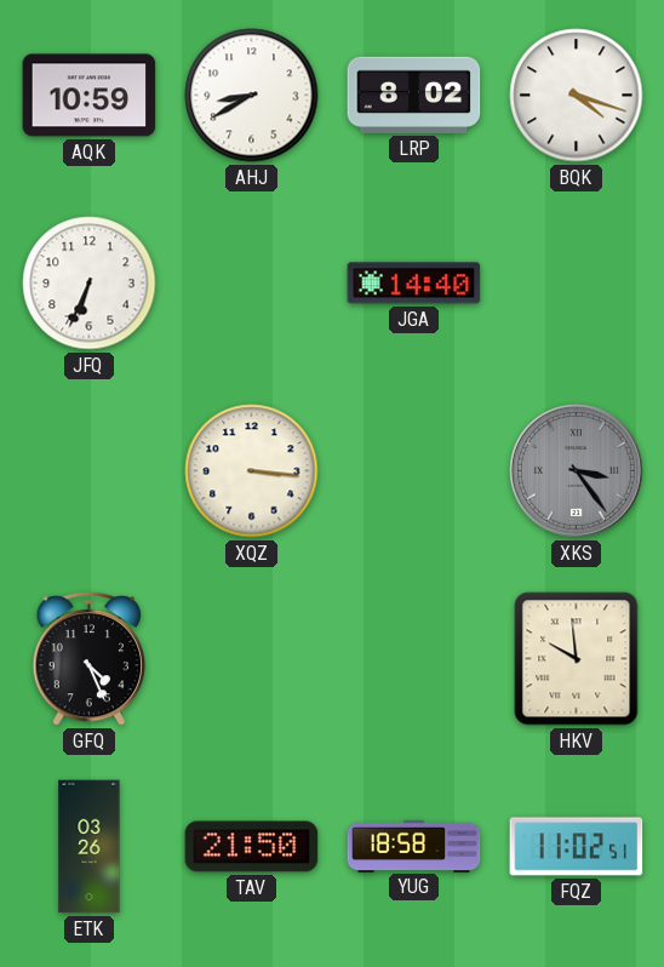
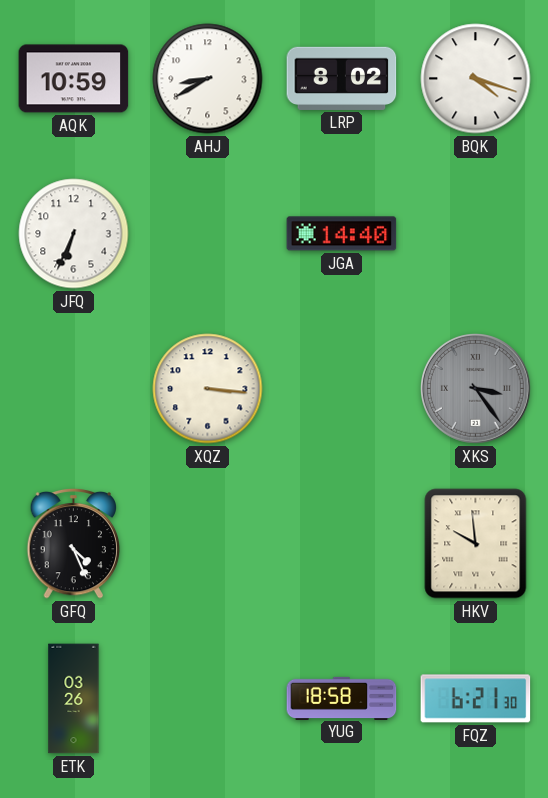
TAV: 21:50 -> none
FQZ: 11:02 -> 6:21
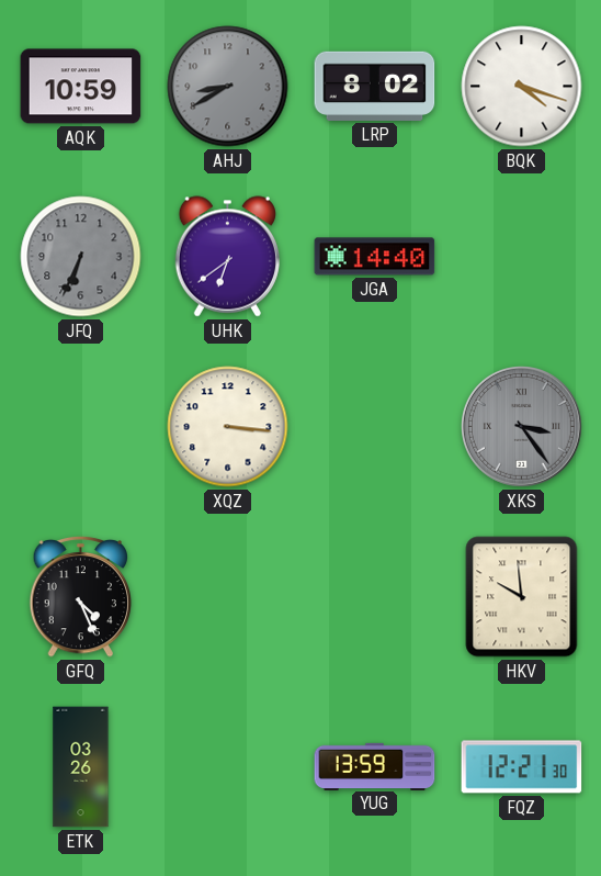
AHJ dial: white -> grey
JFQ dial: white -> grey
UHK: none -> 6:39
YUG: 18:58 -> 13:59
FQZ: 6:21 -> 12:21
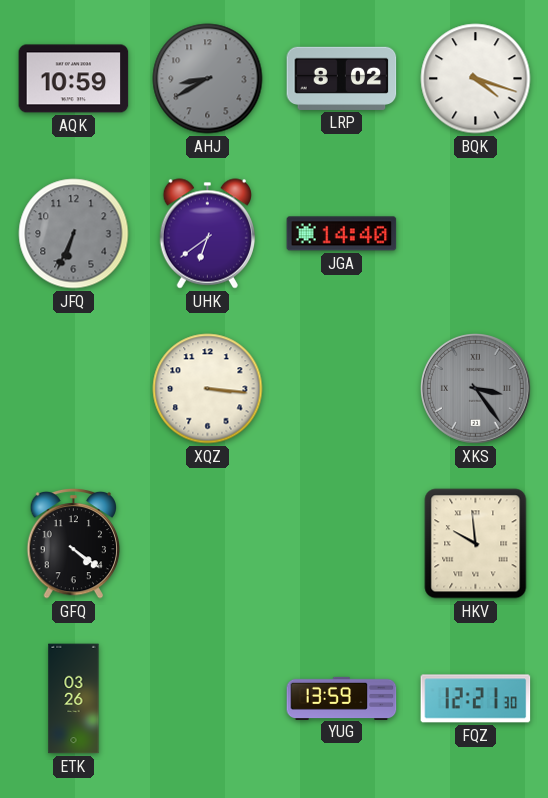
GFQ: 4:26 -> 4:21
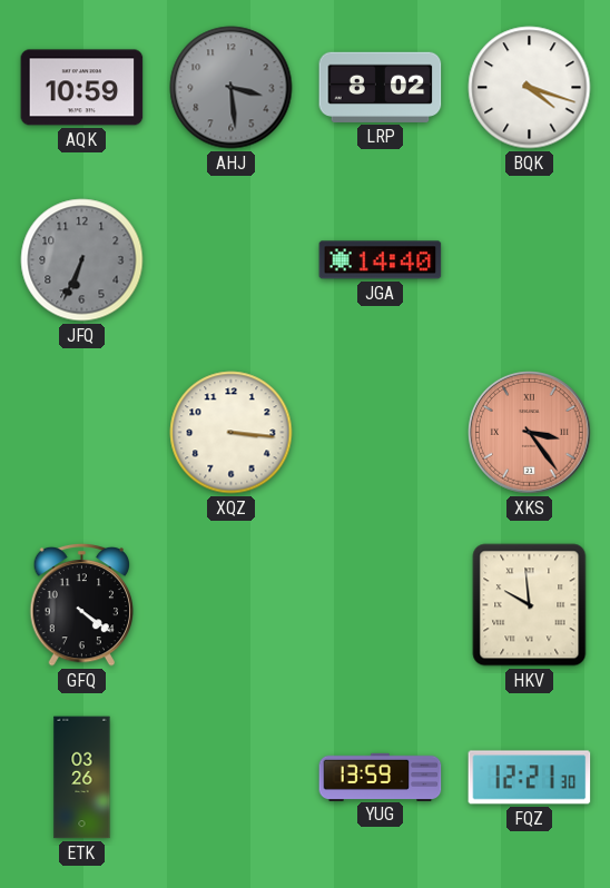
AHJ: 8:40 -> 3:29
UHK: 6:39 -> none
XKS dial: grey -> salmon
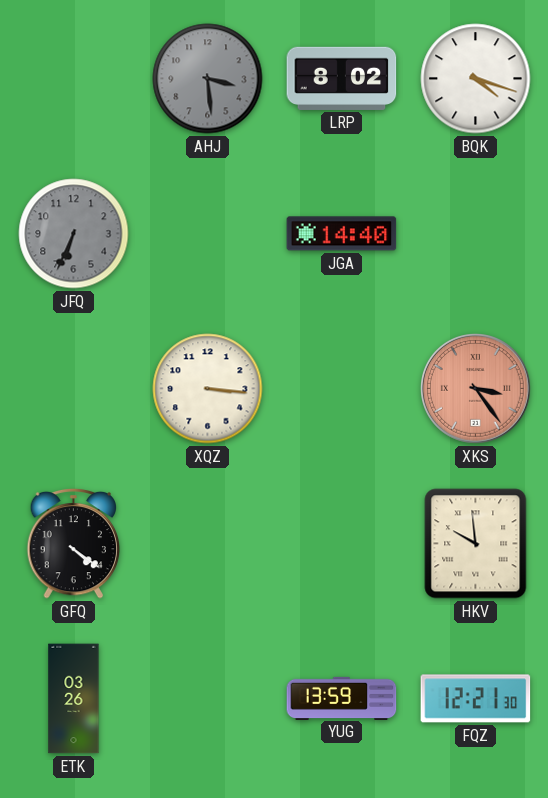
AQK: 10:59 -> none
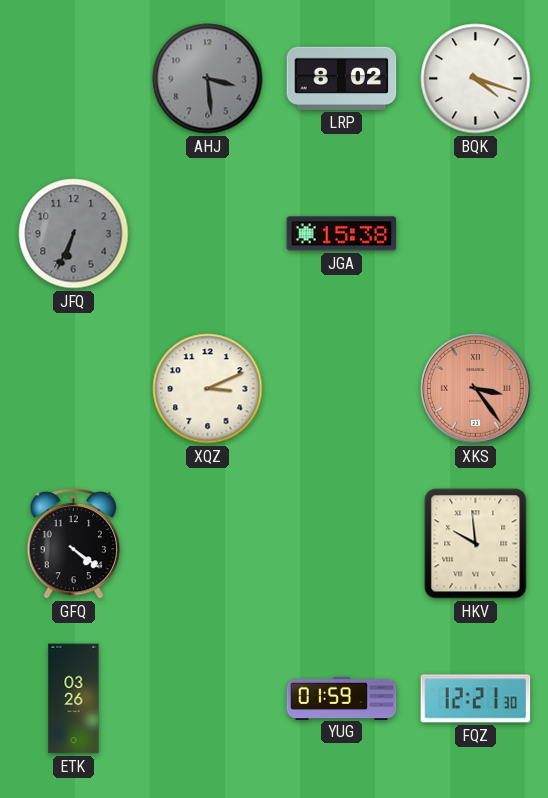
JGA: 14:40 -> 15:38
XQZ: 3:16 -> 3:11
YUG: 13:59 -> 01:59
